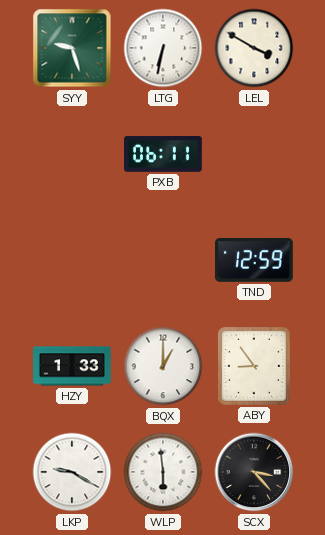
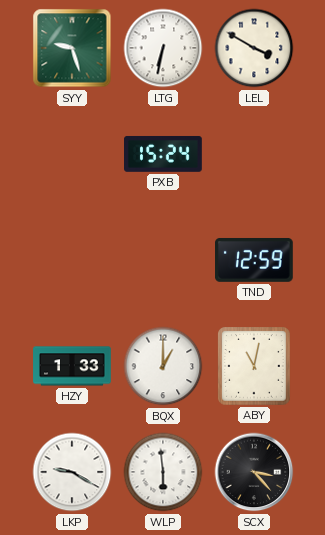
PXB: 06:11 -> 15:24
ABY: 8:54 -> 11:02
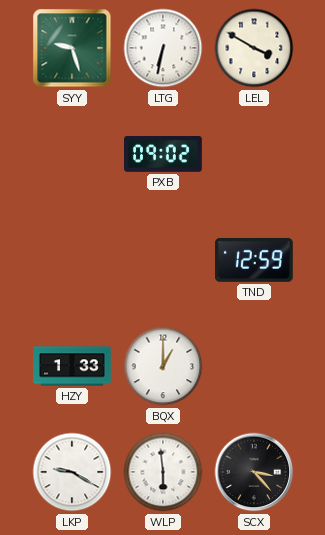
PXB: 15:24 -> 09:02
ABY: 11:02 -> none
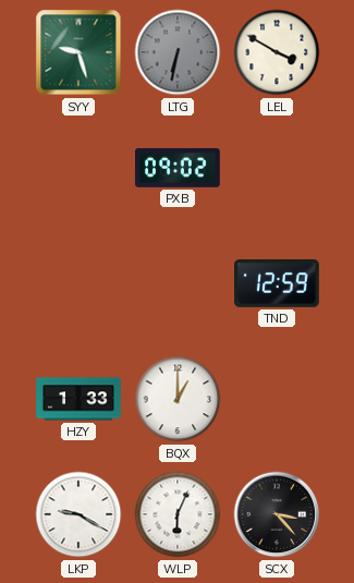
LTG dial: white -> grey
WLP: 5:59 -> 6:04
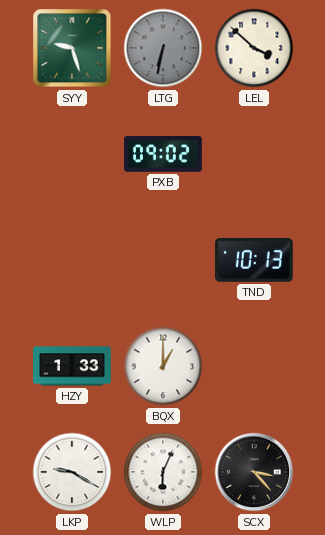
LEL: 3:50 -> 3:52
TND: 12:59 -> 10:13
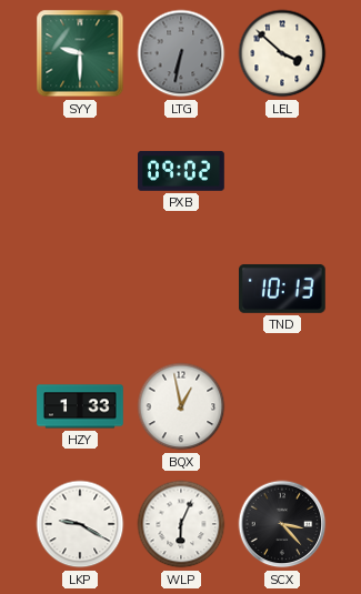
SYY: 9:27 -> 9:30
BQX: 1:00 -> 12:58
